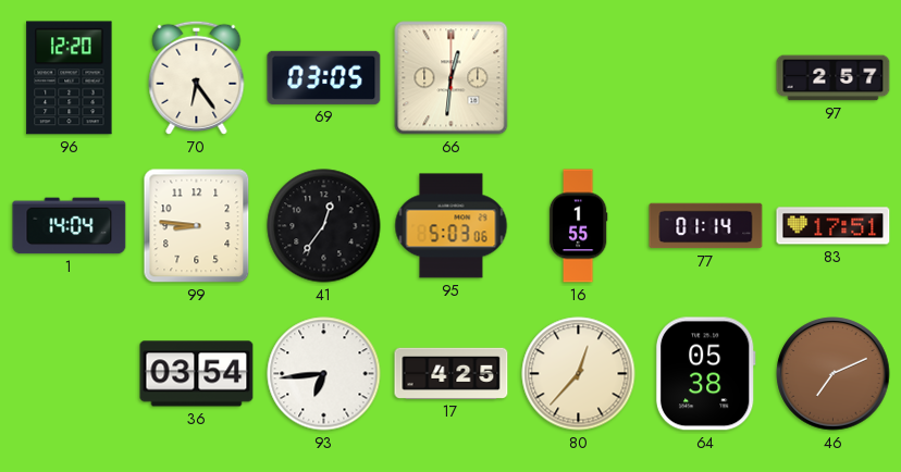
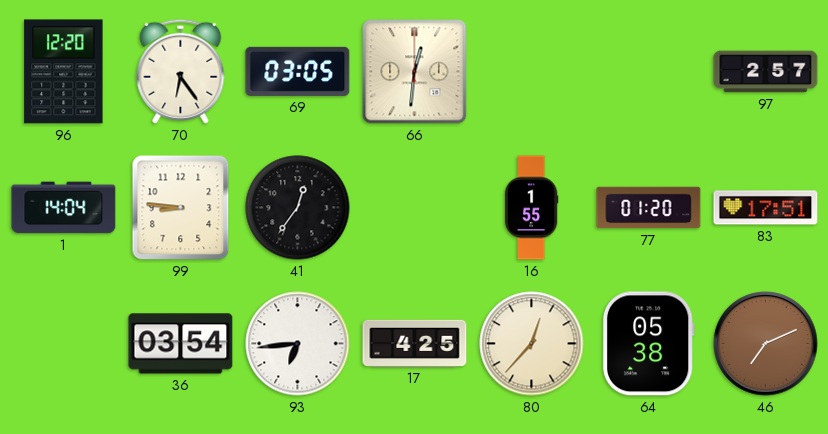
95: 5:03 -> none
77: 01:14 -> 01:20
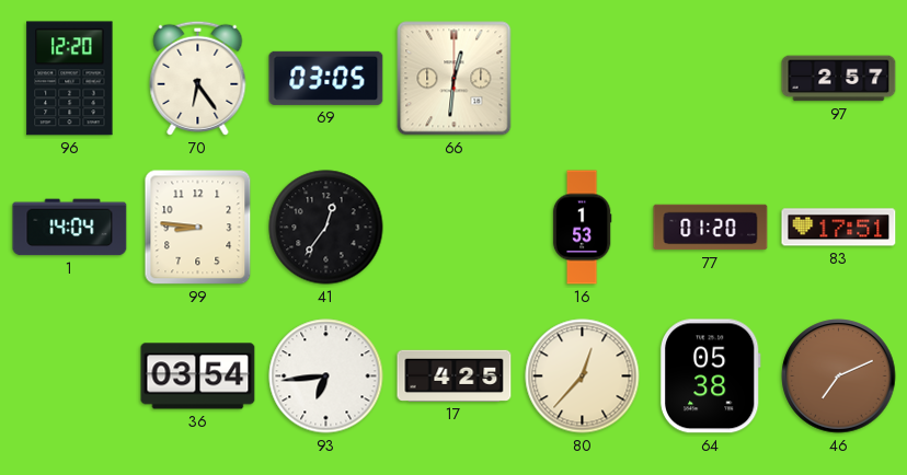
16: 1:55 -> 1:53
